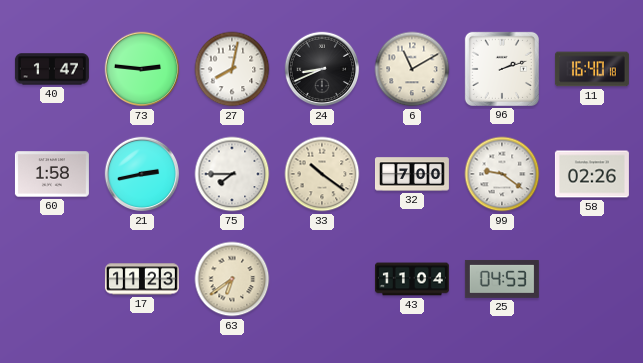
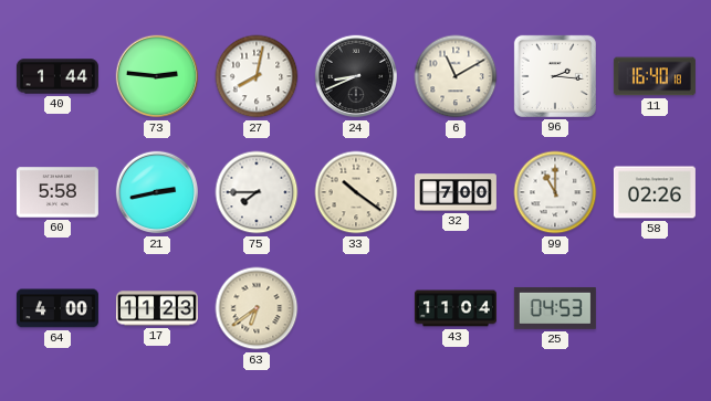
40: 1:47 -> 1:44
96: 2:12 -> 2:16
60: 1:58 -> 5:58
99: 9:21 -> 11:00
64: none -> 4:00
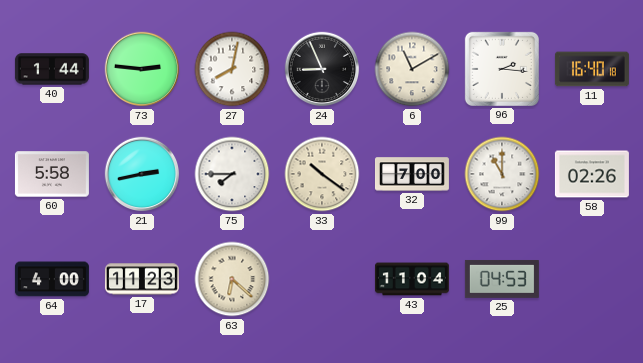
24: 8:41 -> 8:56
63: 6:39 -> 6:22
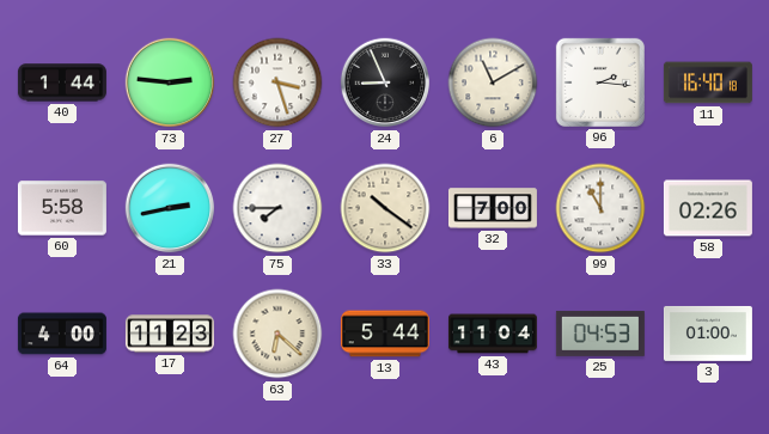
27: 8:02 -> 3:27
13: none -> 5:44
3: none -> 01:00
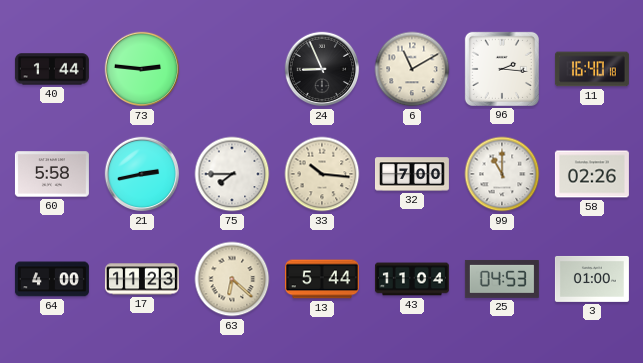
27: 3:27 -> none
33: 10:21 -> 10:16
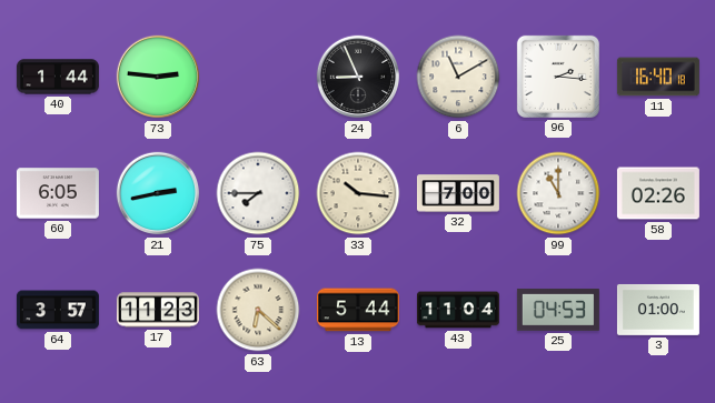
60: 5:58 -> 6:05
64: 4:00 -> 3:57
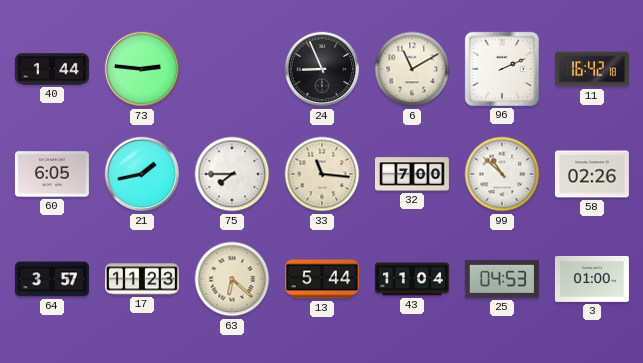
96: 2:16 -> 2:11
11: 16:40 -> 16:42
21: 2:43 -> 1:43
33: 10:16 -> 11:16
99: 11:00 -> 10:52
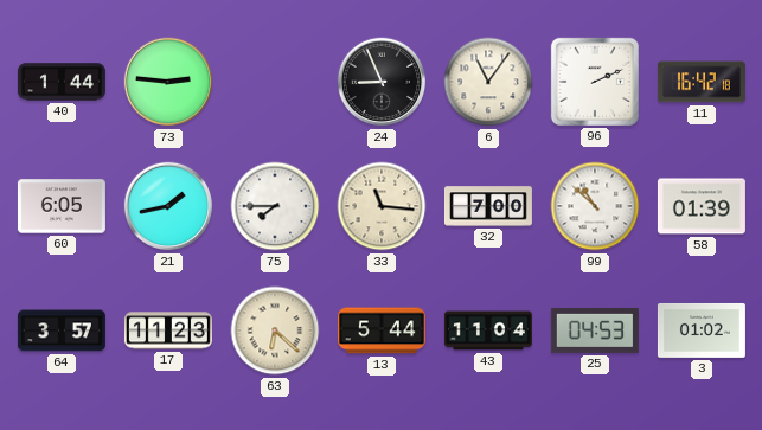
6: 11:10 -> 11:06
58: 02:26 -> 01:39
3: 01:00 -> 01:02
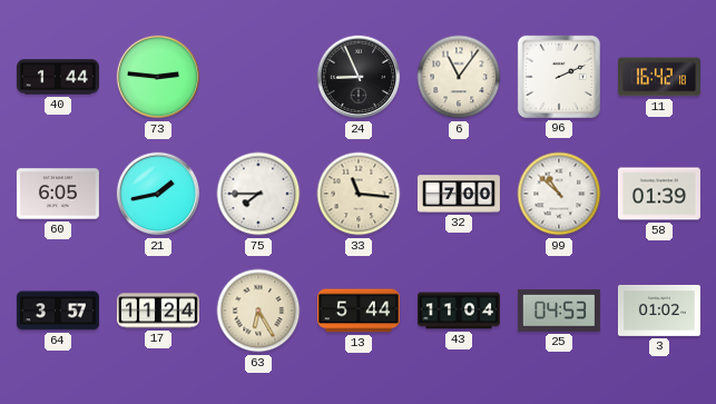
17: 11:23 -> 11:24
63: 6:22 -> 6:25
